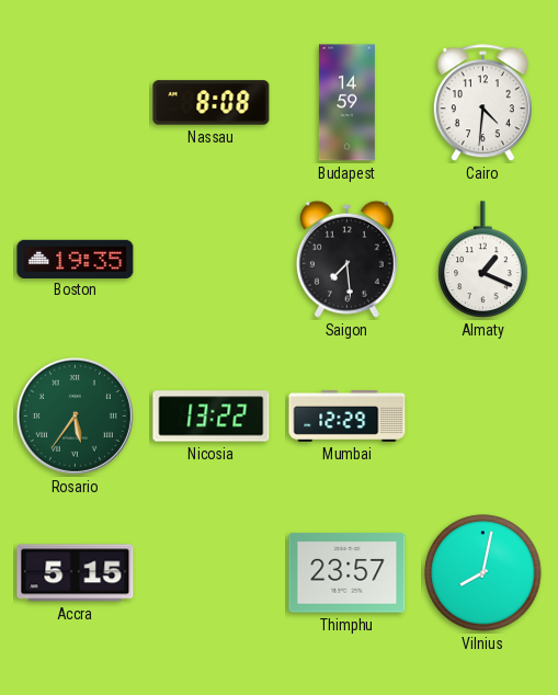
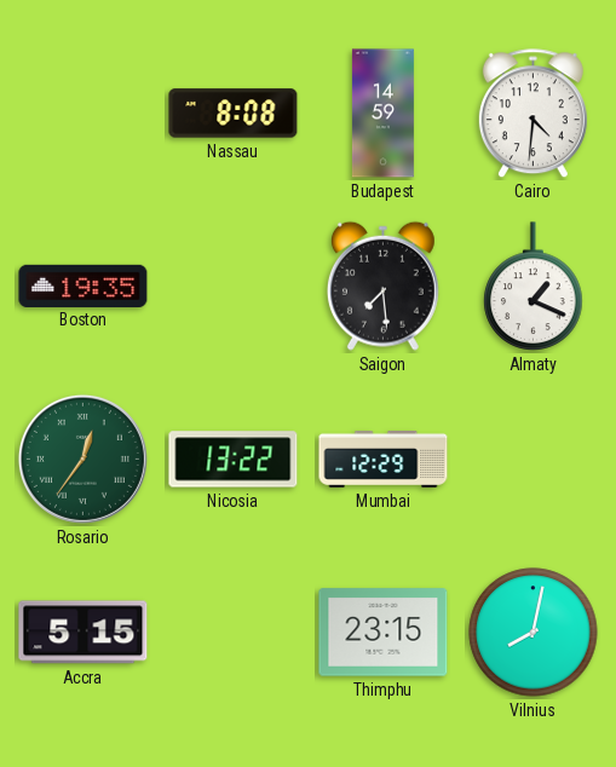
Rosario: 5:36 -> 12:36
Thimphu: 23:57 -> 23:15
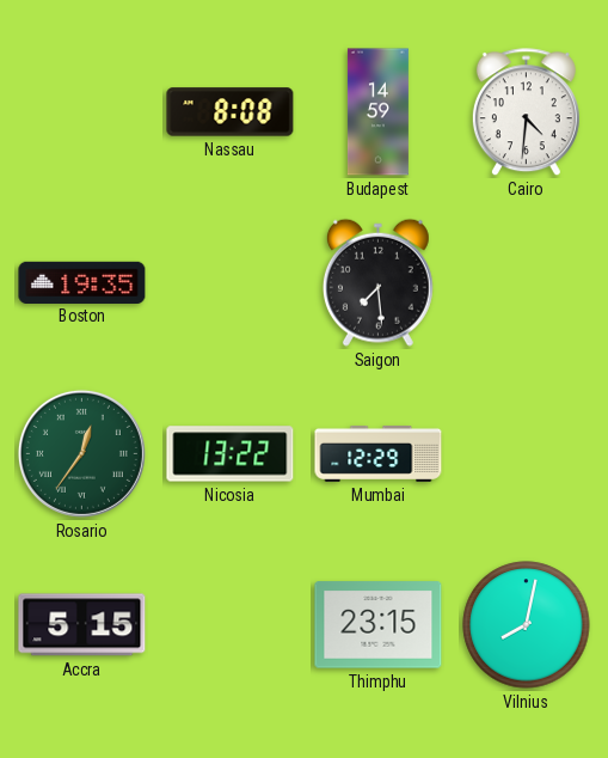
Almaty: 1:19 -> none
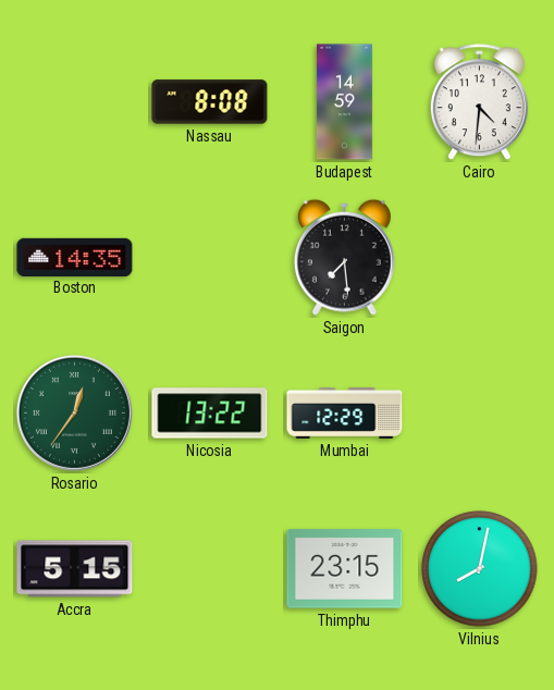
Boston: 19:35 -> 14:35
